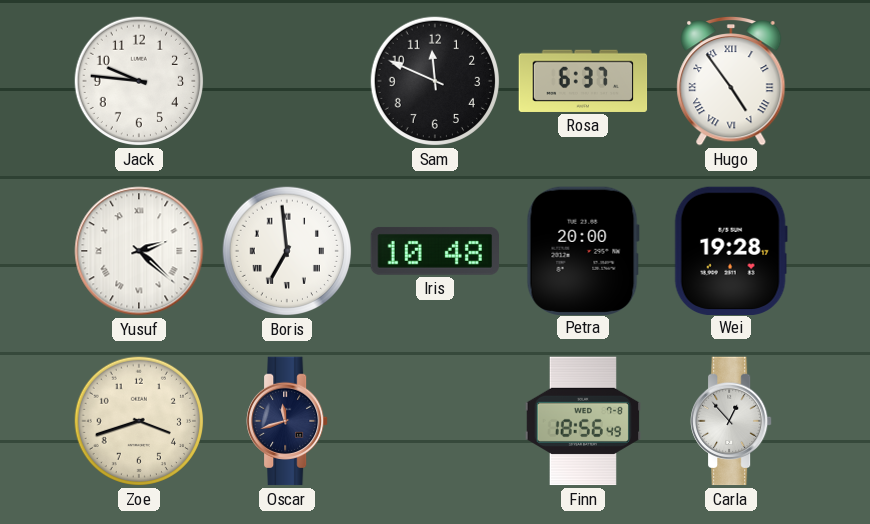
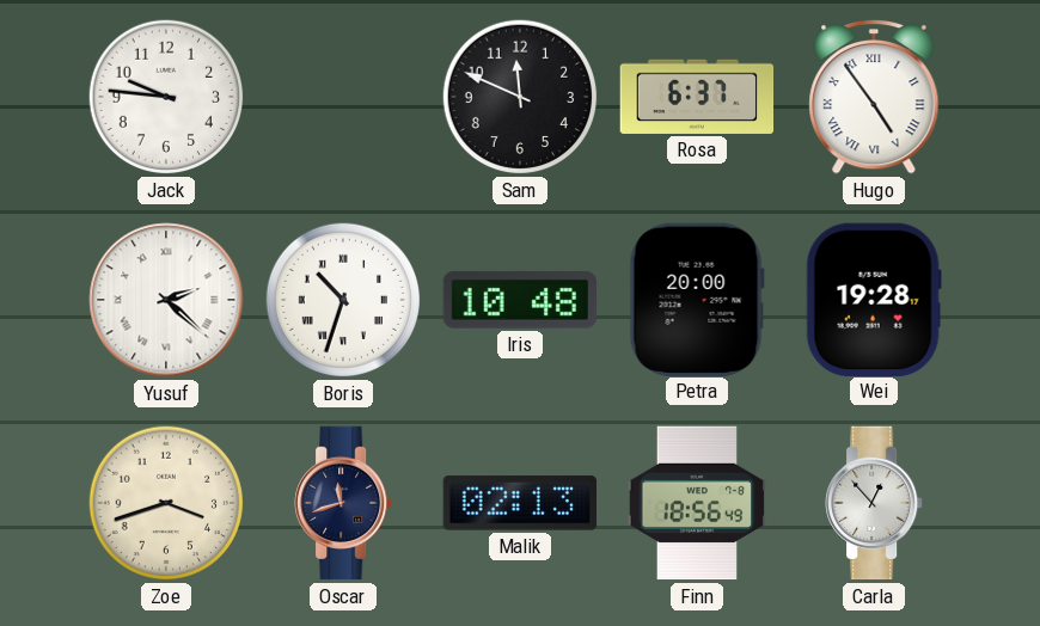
Boris: 6:59 -> 10:33
Malik: none -> 02:13
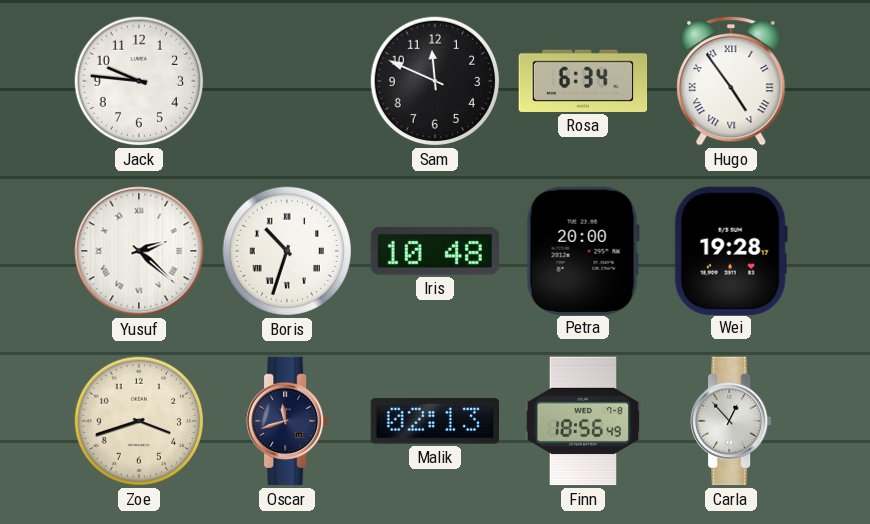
Rosa: 6:37 -> 6:34
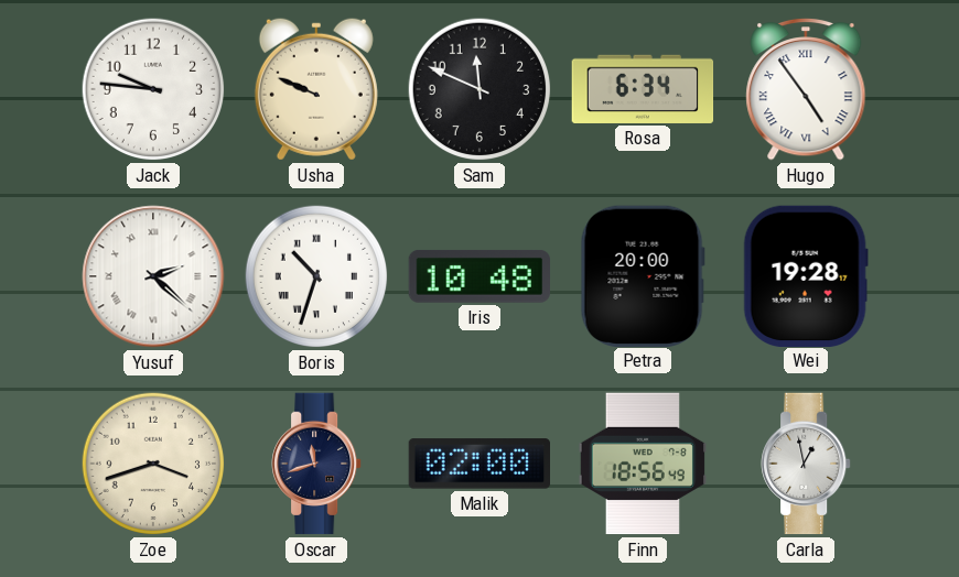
Usha: none -> 9:49
Malik: 02:13 -> 02:00
Carla: 12:53 -> 12:58
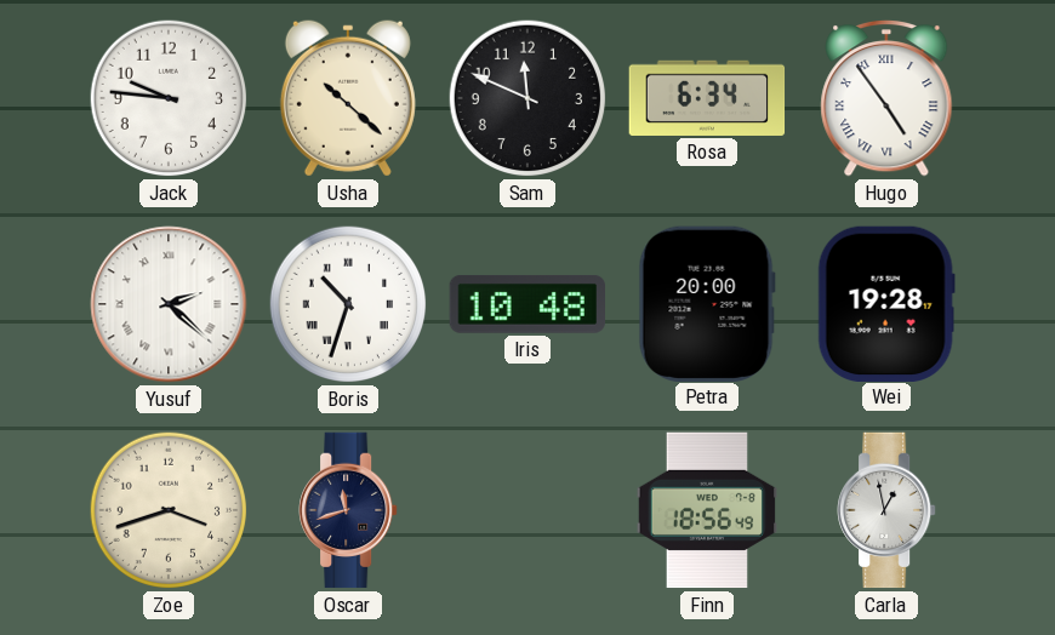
Usha: 9:49 -> 10:22
Malik: 02:00 -> none
